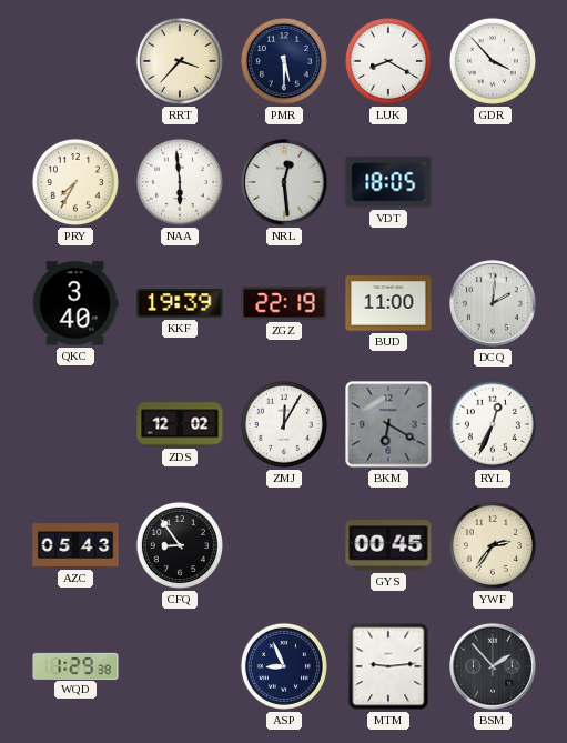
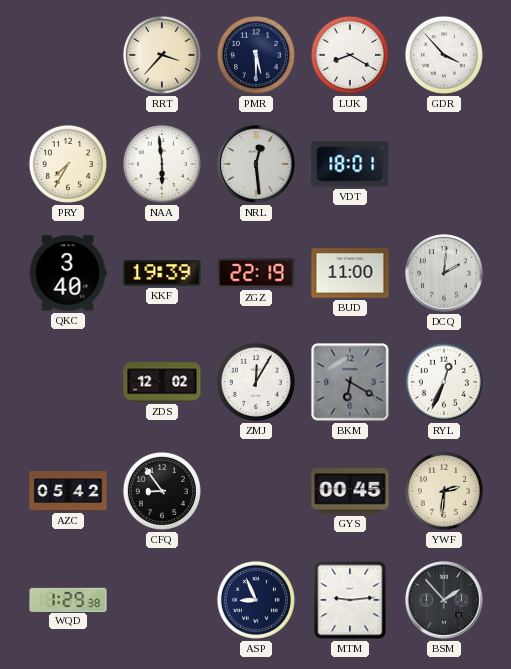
VDT: 18:05 -> 18:01
AZC: 05:43 -> 05:42
YWF: 2:36 -> 2:31
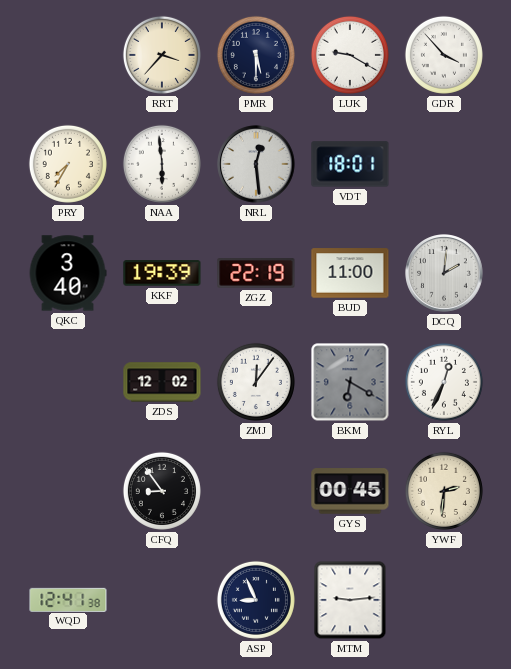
LUK: 8:20 -> 9:20
ZMJ: 12:05 -> 12:06
AZC: 05:42 -> none
WQD: 1:29 -> 12:41
BSM: 1:53 -> none
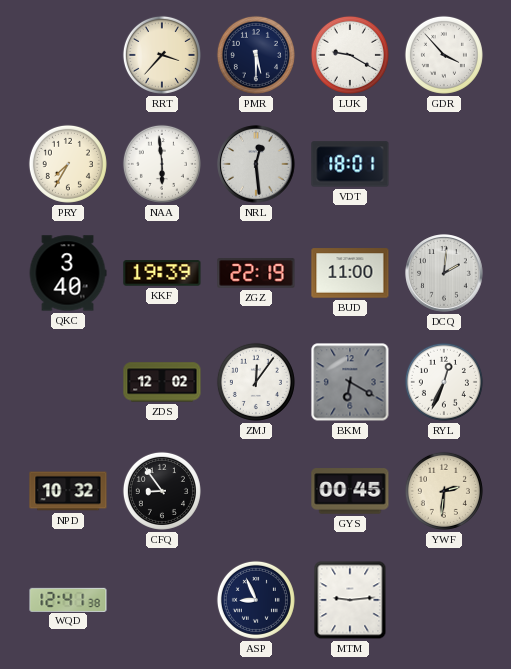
NPD: none -> 10:32
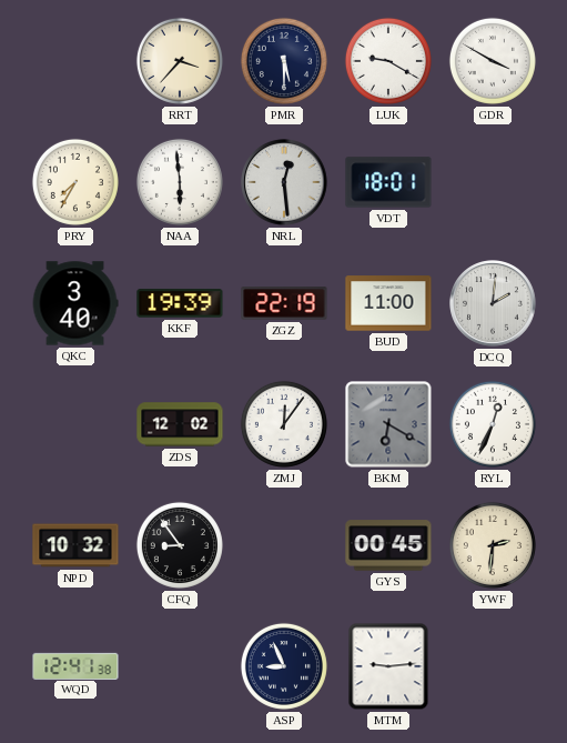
GDR: 3:53 -> 3:50
